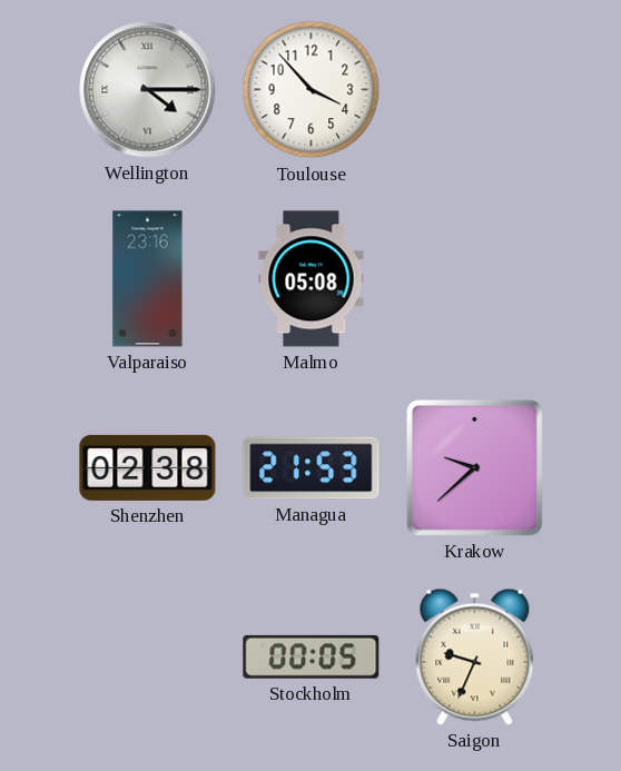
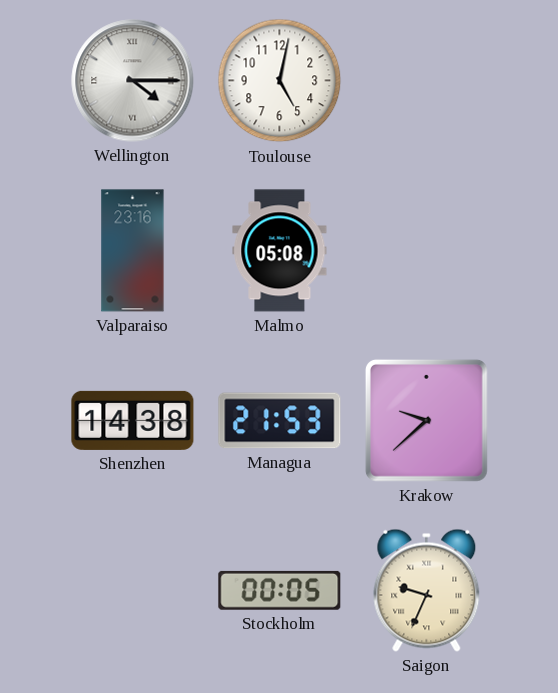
Toulouse: 3:53 -> 5:02
Shenzhen: 02:38 -> 14:38
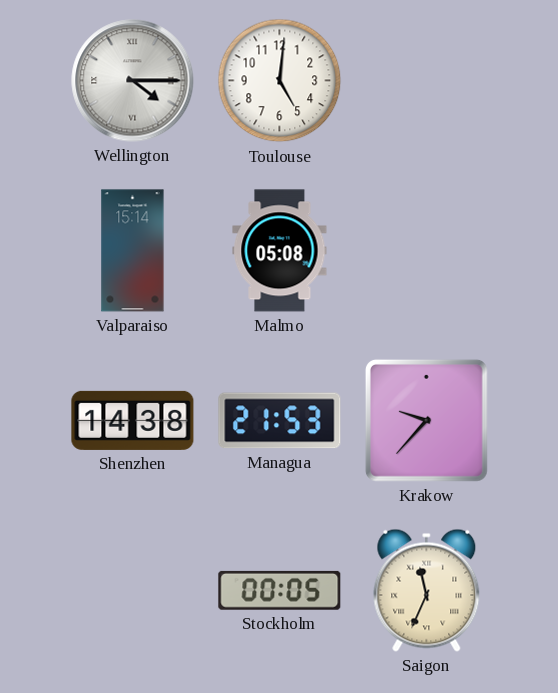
Toulouse: 5:02 -> 5:01
Valparaiso: 23:16 -> 15:14
Krakow: 9:38 -> 9:37
Saigon: 9:34 -> 11:34
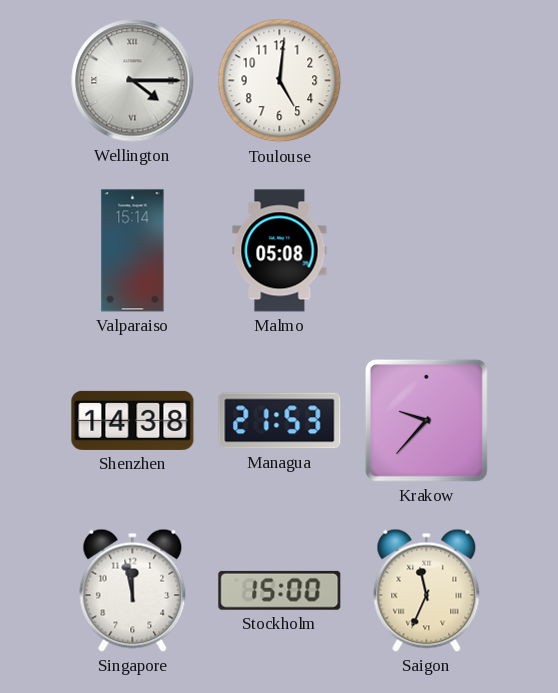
Singapore: none -> 11:58
Stockholm: 00:05 -> 15:00
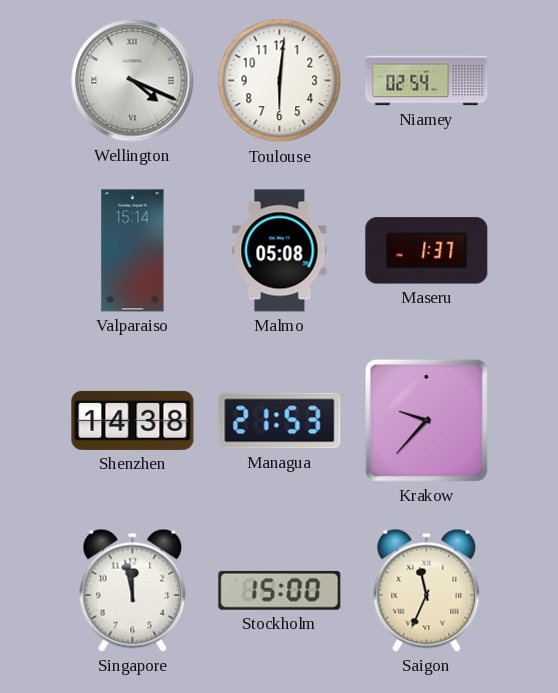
Wellington: 4:15 -> 4:19
Toulouse: 5:01 -> 6:01
Niamey: none -> 02:54
Maseru: none -> 1:37
